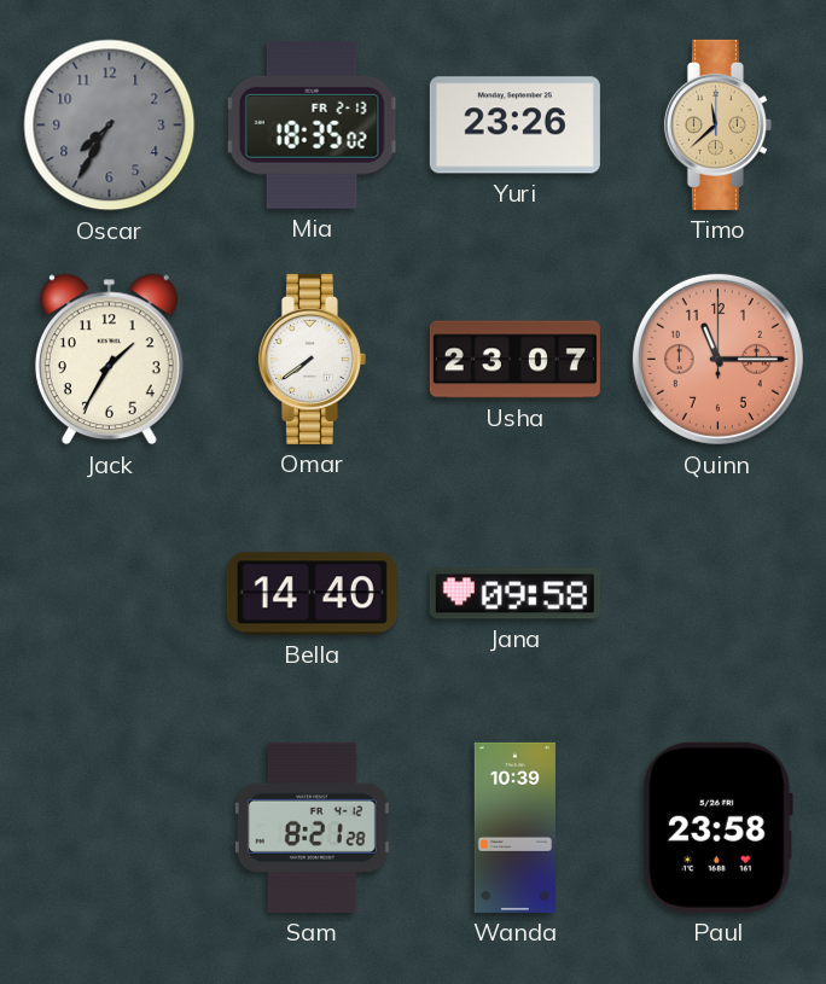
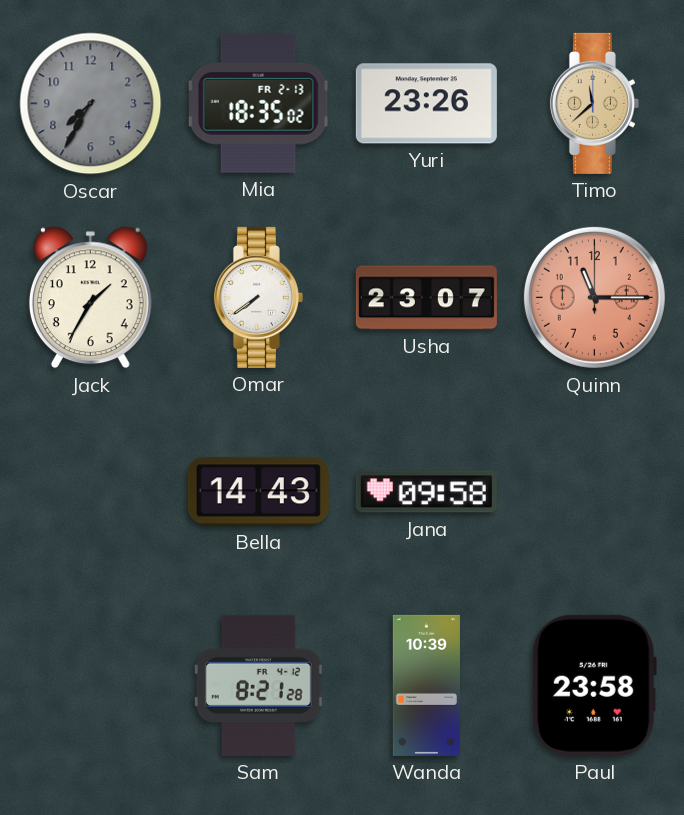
Bella: 14:40 -> 14:43
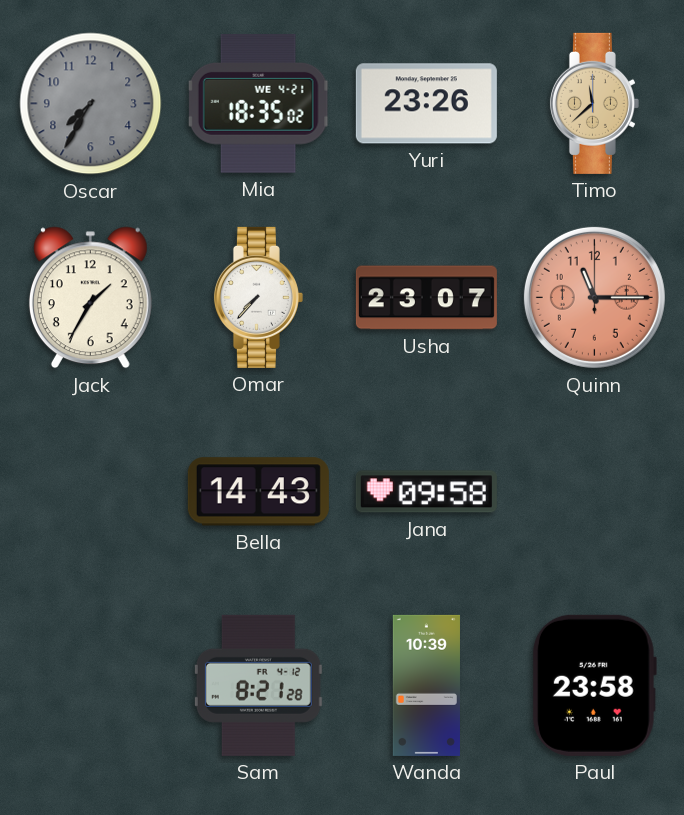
Mia date: FR 2-13 -> WE 4-21
Omar: 7:39 -> 7:37
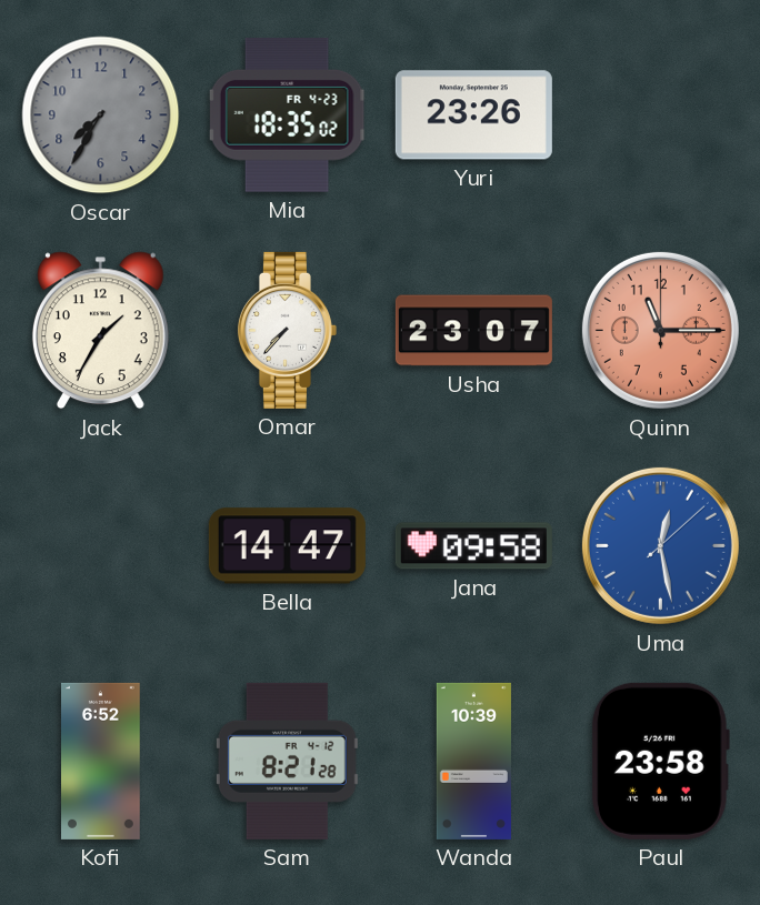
Mia date: WE 4-21 -> FR 4-23
Timo: 11:38 -> none
Bella: 14:43 -> 14:47
Uma: none -> 12:28
Kofi: none -> 6:52
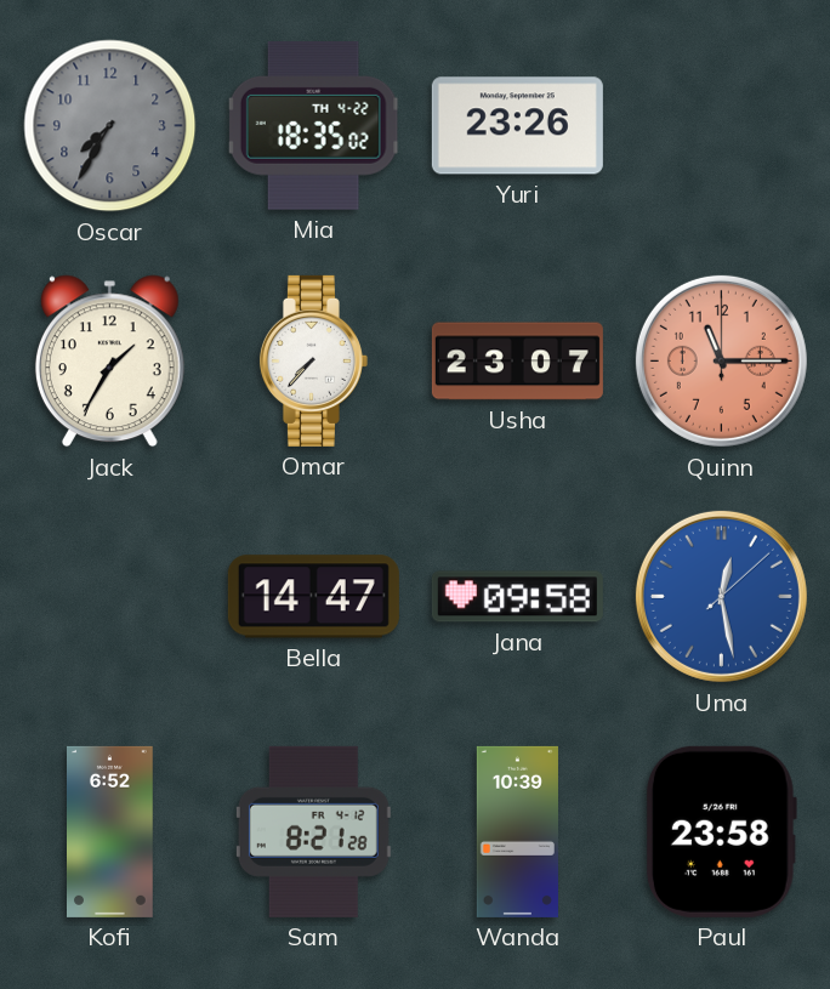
Mia date: FR 4-23 -> TH 4-22
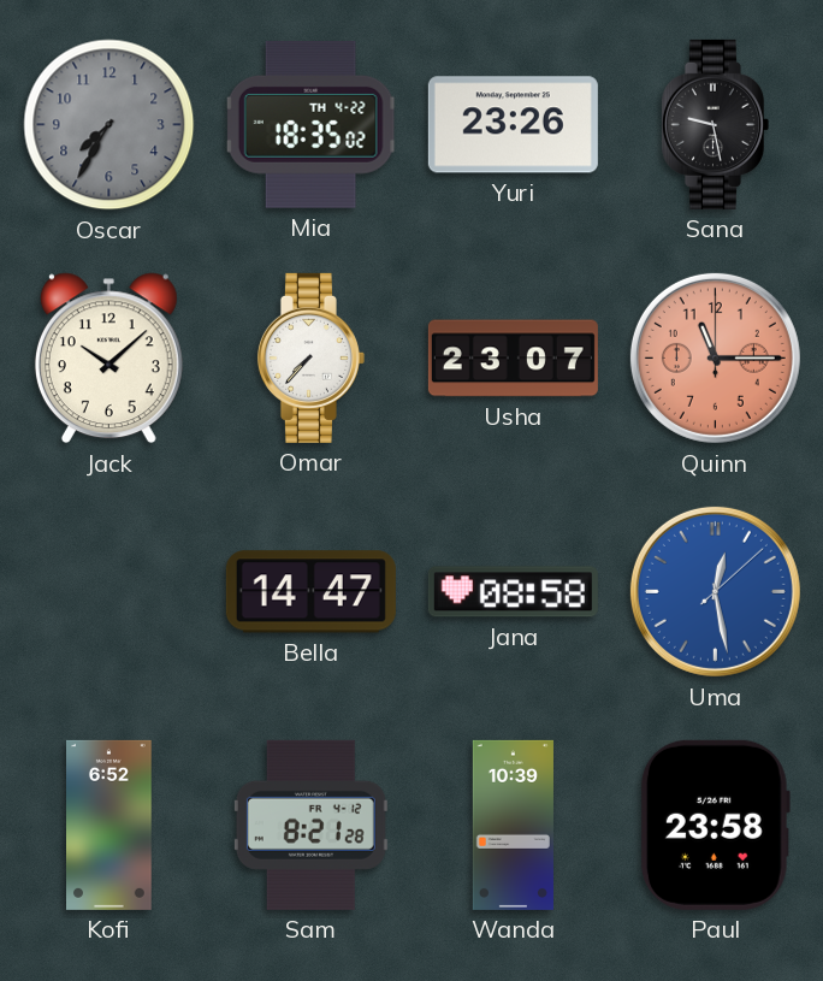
Sana: none -> 9:28
Jack: 1:35 -> 10:08
Jana: 09:58 -> 08:58
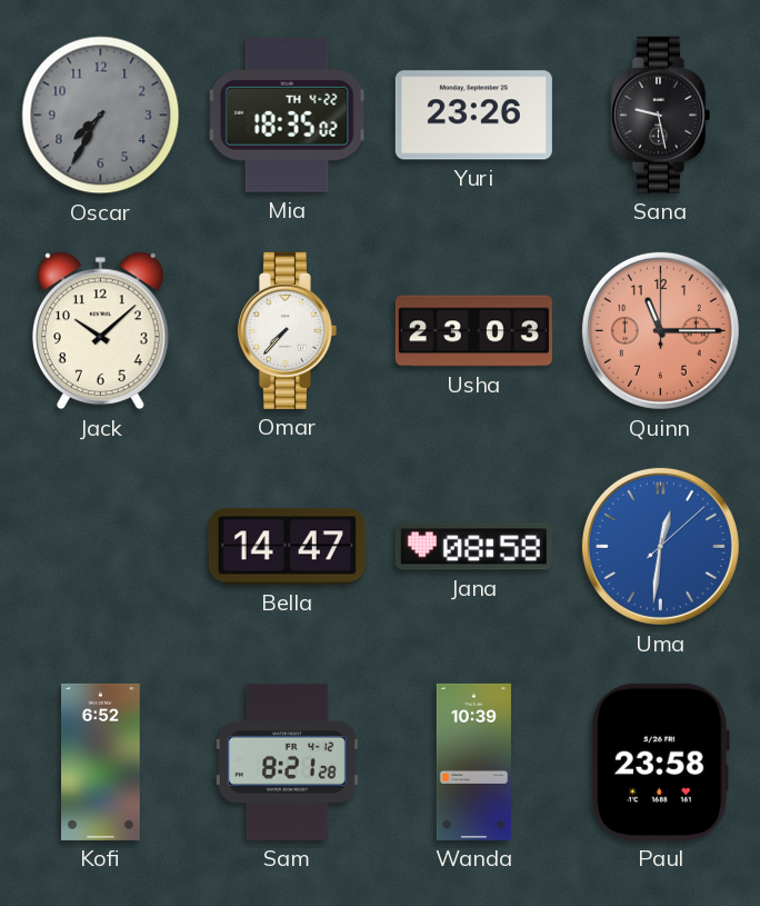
Usha: 23:07 -> 23:03
Uma: 12:28 -> 12:31
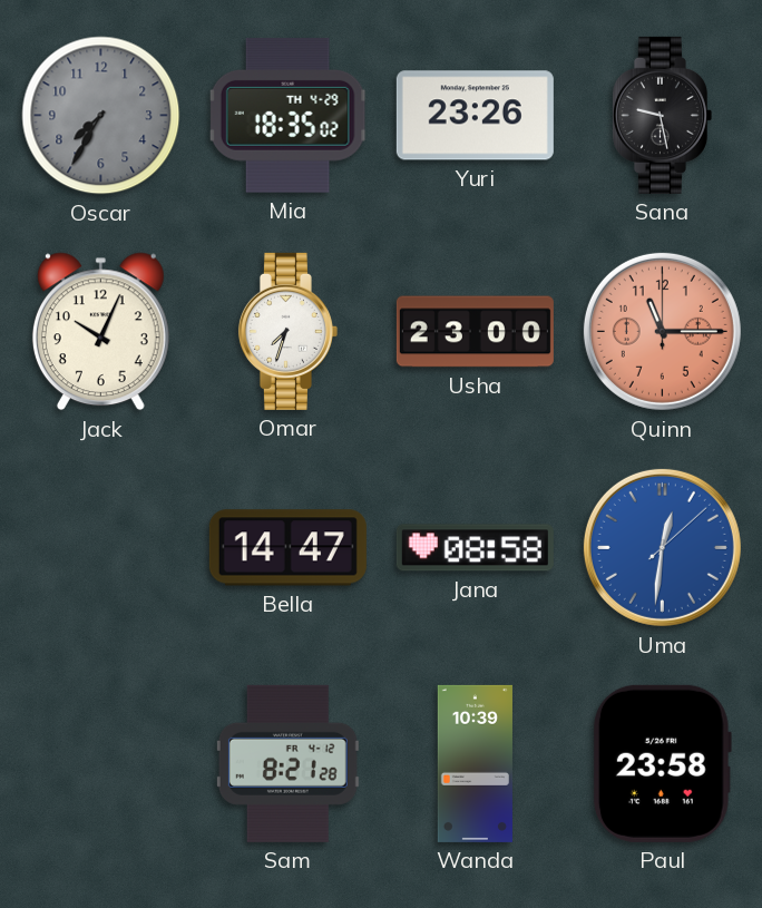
Mia date: TH 4-22 -> TH 4-29
Jack: 10:08 -> 10:04
Omar: 7:37 -> 7:33
Usha: 23:03 -> 23:00
Kofi: 6:52 -> none
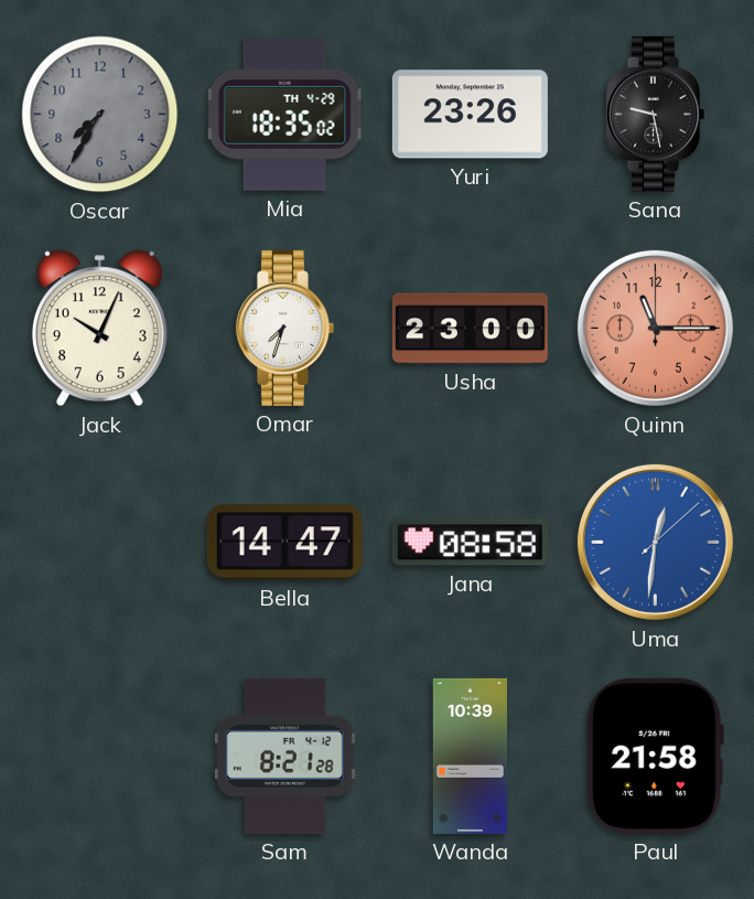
Paul: 23:58 -> 21:58
